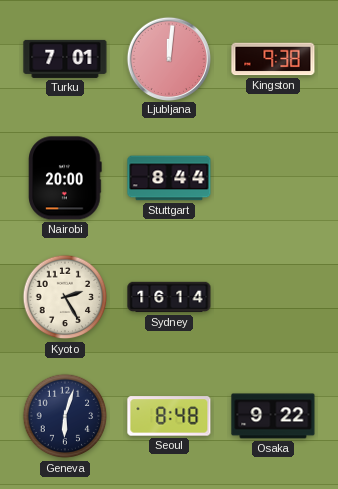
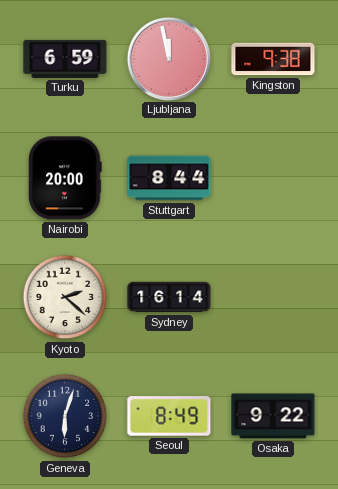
Turku: 7:01 -> 6:59
Ljubljana: 12:01 -> 11:58
Kyoto: 2:25 -> 2:22
Seoul: 8:48 -> 8:49
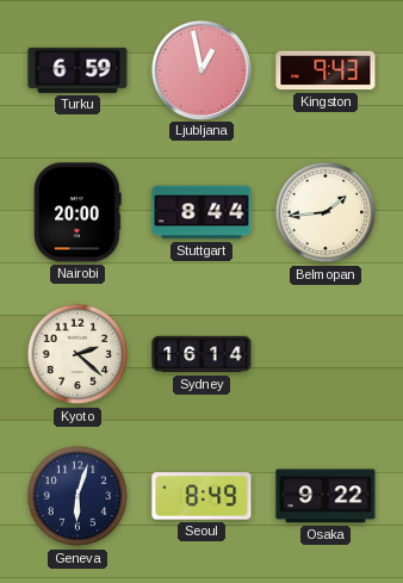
Ljubljana: 11:58 -> 12:58
Kingston: 9:38 -> 9:43
Belmopan: none -> 1:44
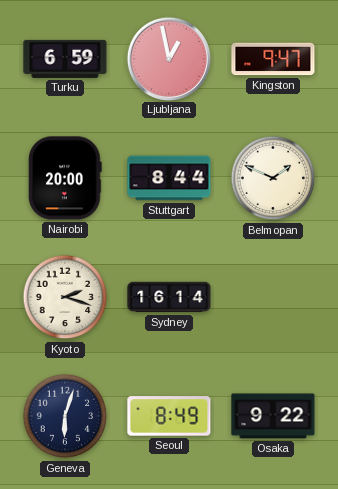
Kingston: 9:43 -> 9:47
Belmopan: 1:44 -> 1:49
Kyoto: 2:22 -> 2:18
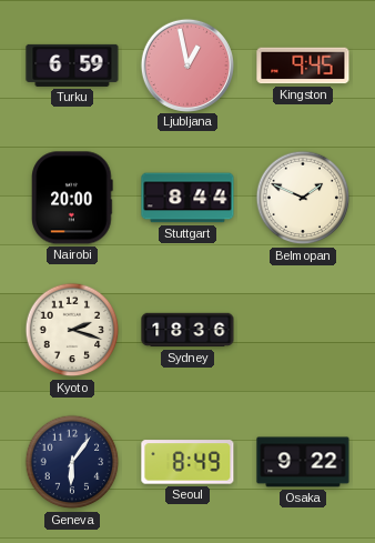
Kingston: 9:47 -> 9:45
Sydney: 16:14 -> 18:36
Geneva: 6:03 -> 6:06
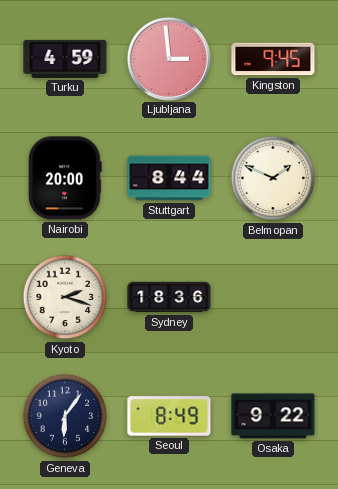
Turku: 6:59 -> 4:59
Ljubljana: 12:58 -> 2:59
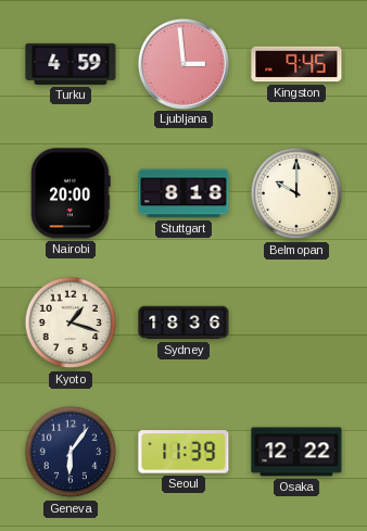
Stuttgart: 8:44 -> 8:18
Belmopan: 1:49 -> 10:00
Kyoto: 2:18 -> 1:18
Seoul: 8:49 -> 11:39
Osaka: 9:22 -> 12:22
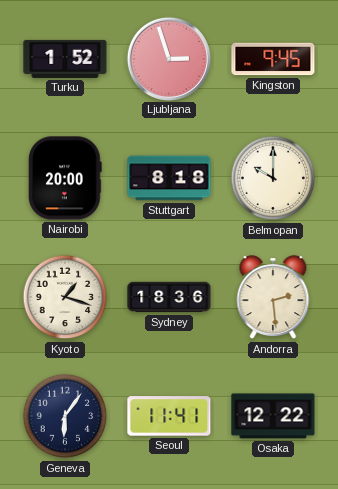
Turku: 4:59 -> 1:52
Ljubljana: 2:59 -> 2:57
Andorra: none -> 2:29
Seoul: 11:39 -> 11:41
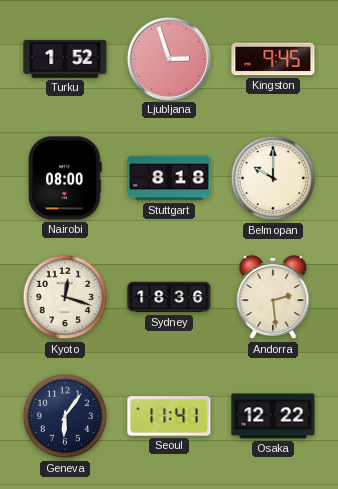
Nairobi: 20:00 -> 08:00
Kyoto: 1:18 -> 12:18
